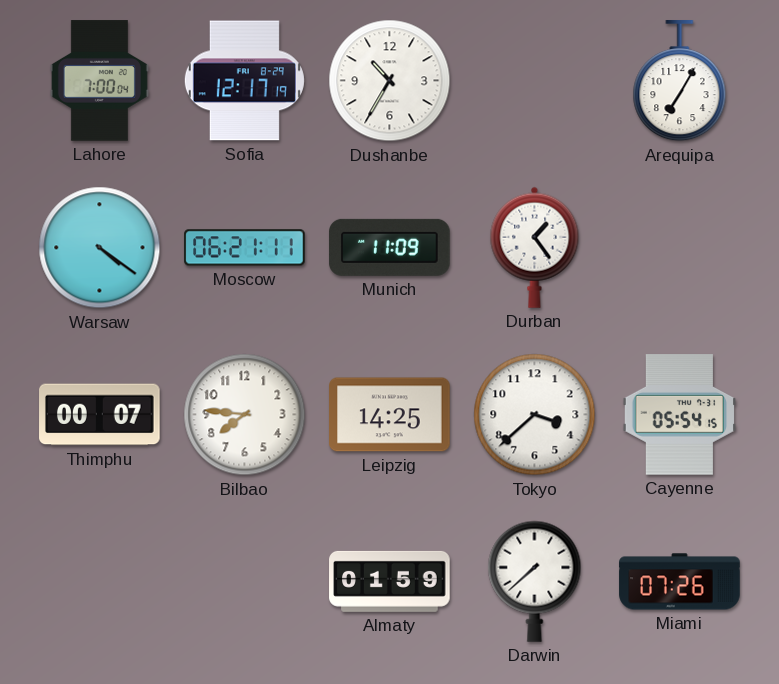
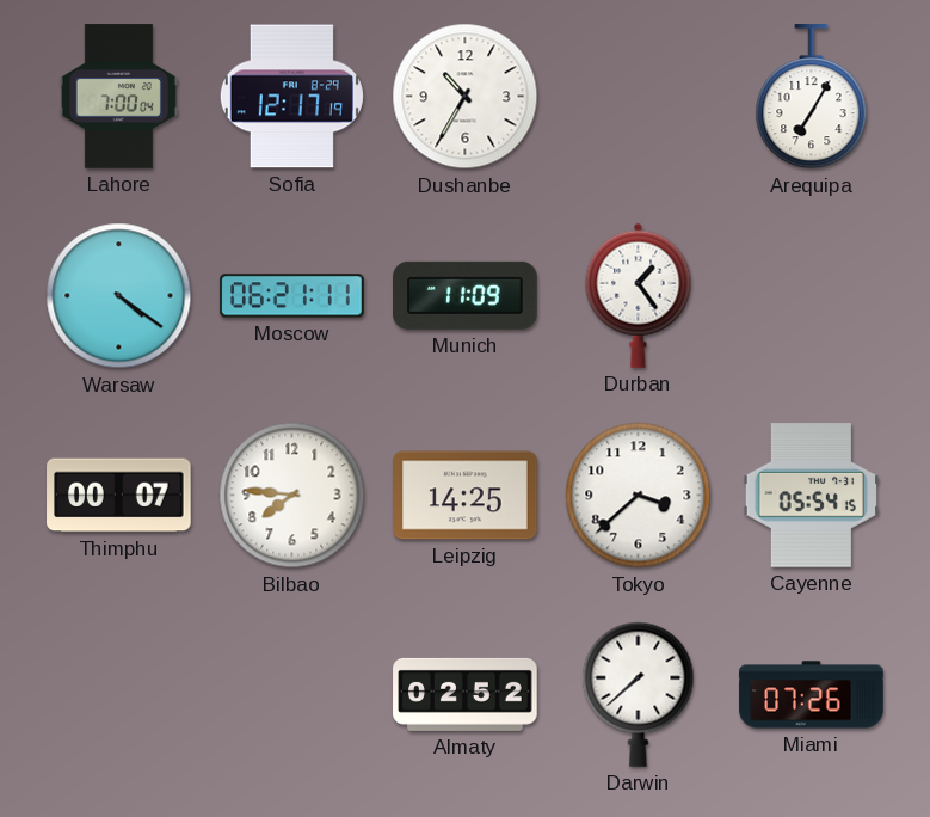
Almaty: 01:59 -> 02:52
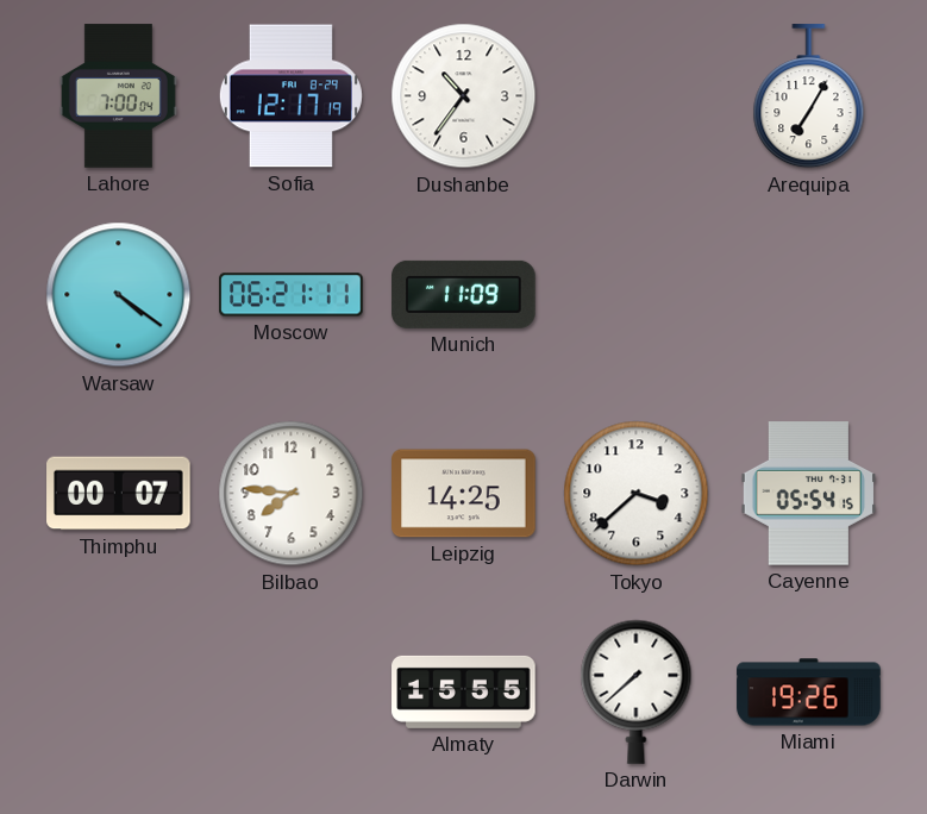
Dushanbe: 10:35 -> 10:36
Durban: 1:24 -> none
Almaty: 02:52 -> 15:55
Miami: 07:26 -> 19:26
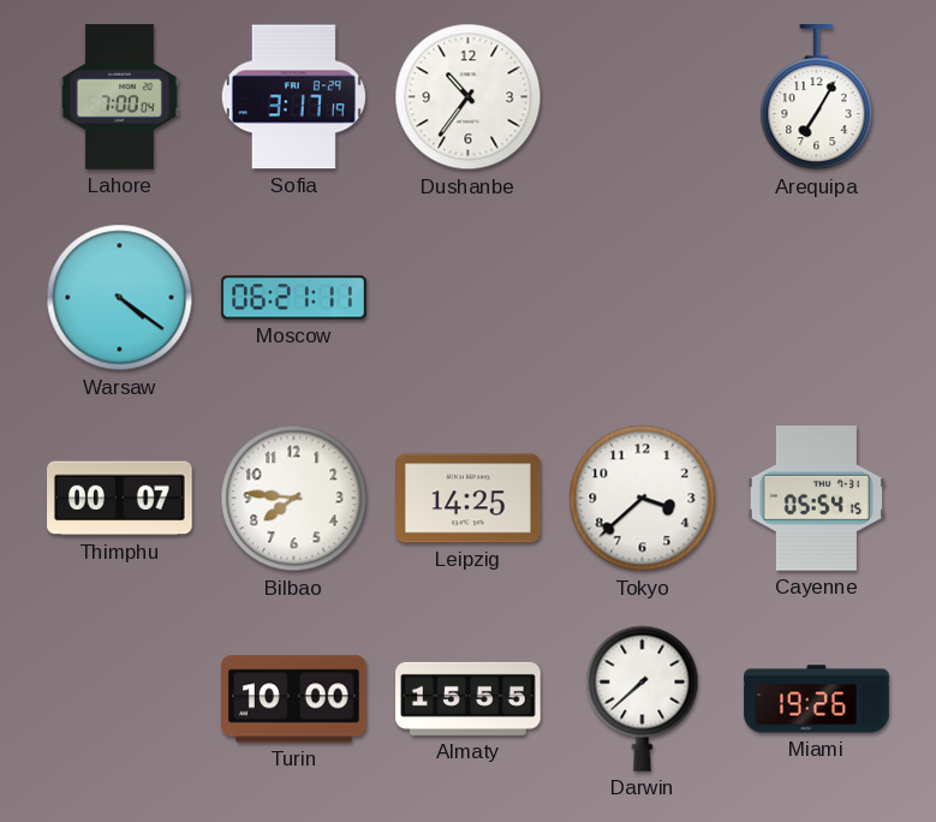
Sofia: 12:17 -> 3:17
Munich: 11:09 -> none
Turin: none -> 10:00
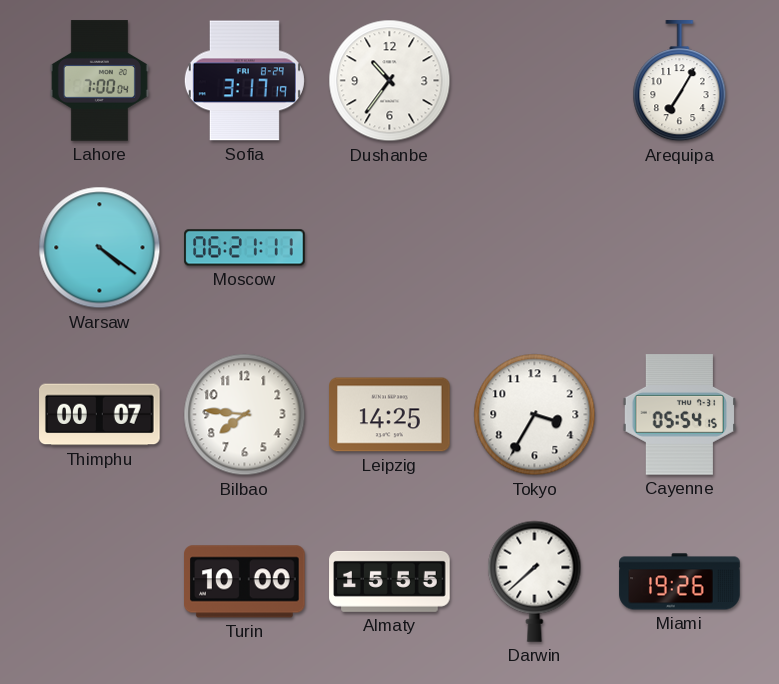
Tokyo: 3:38 -> 3:35
